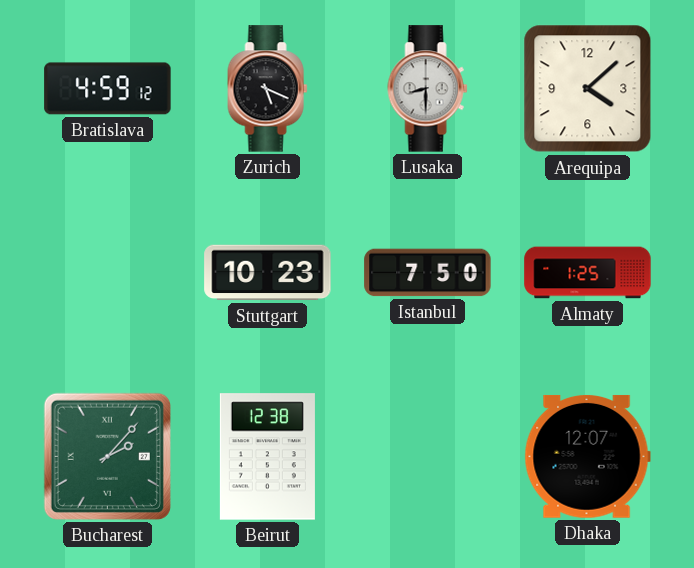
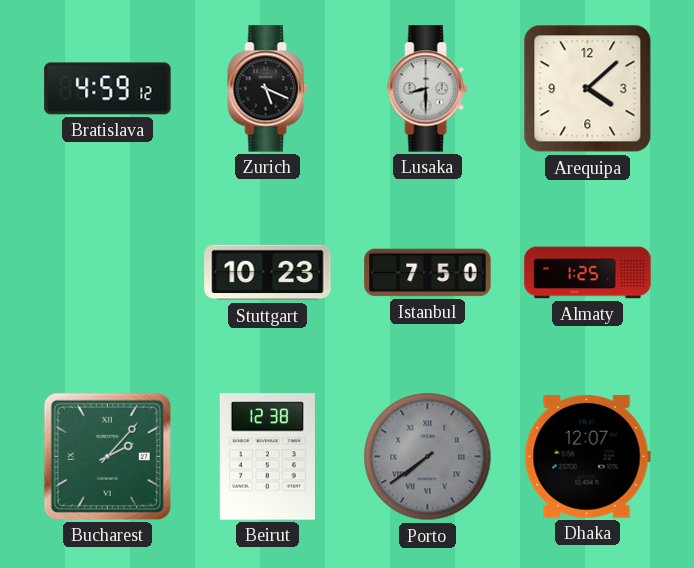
Porto: none -> 7:39
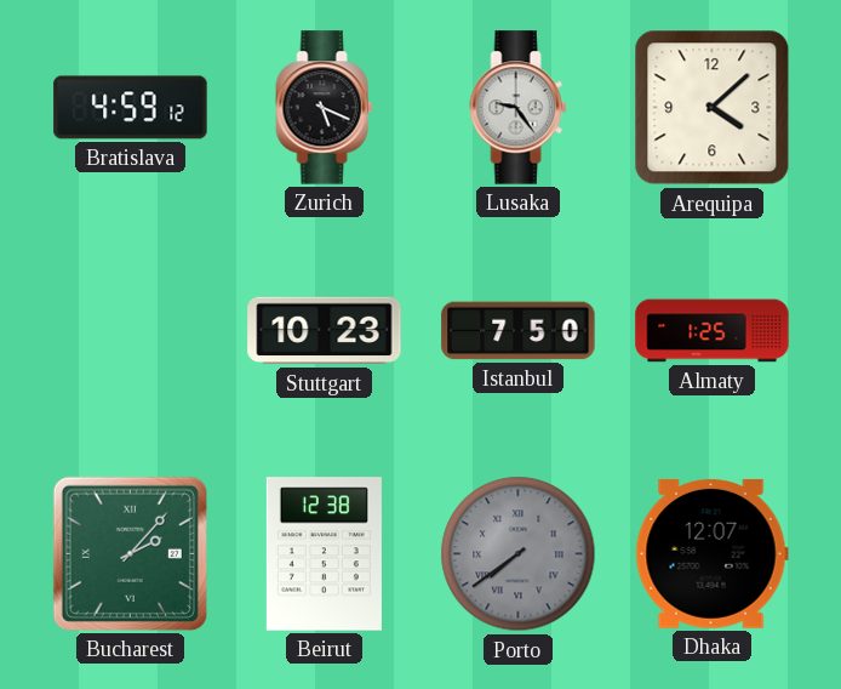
Lusaka: 8:30 -> 9:24
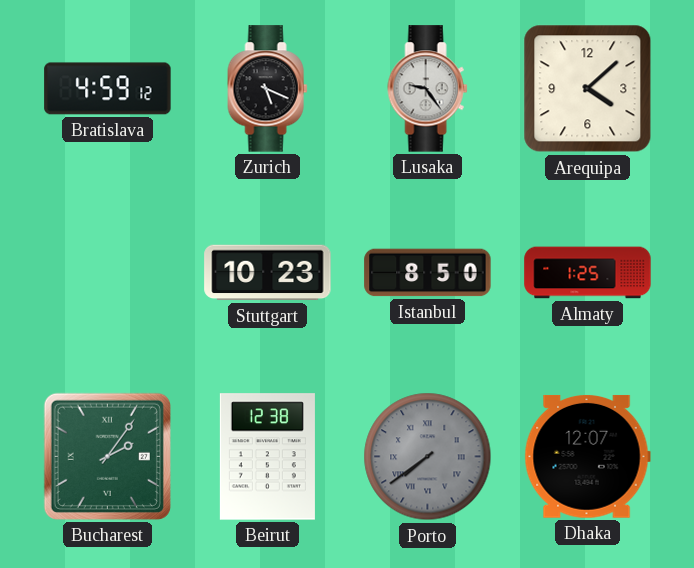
Istanbul: 7:50 -> 8:50
Bucharest: 2:07 -> 2:06
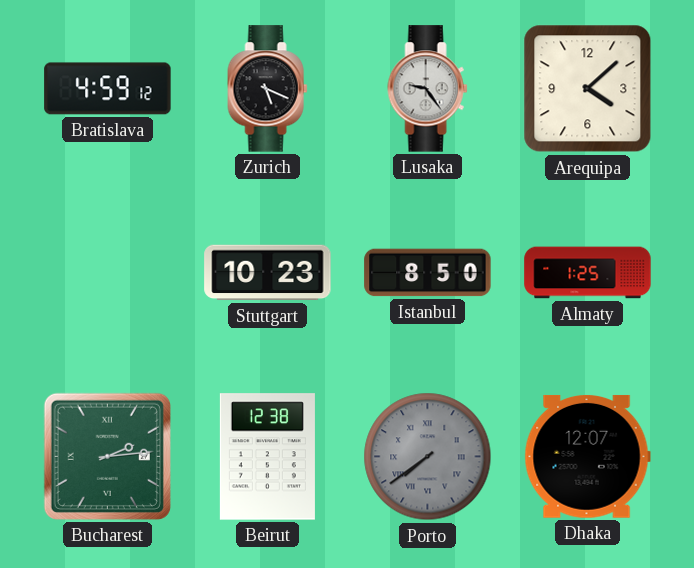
Bucharest: 2:06 -> 2:14
